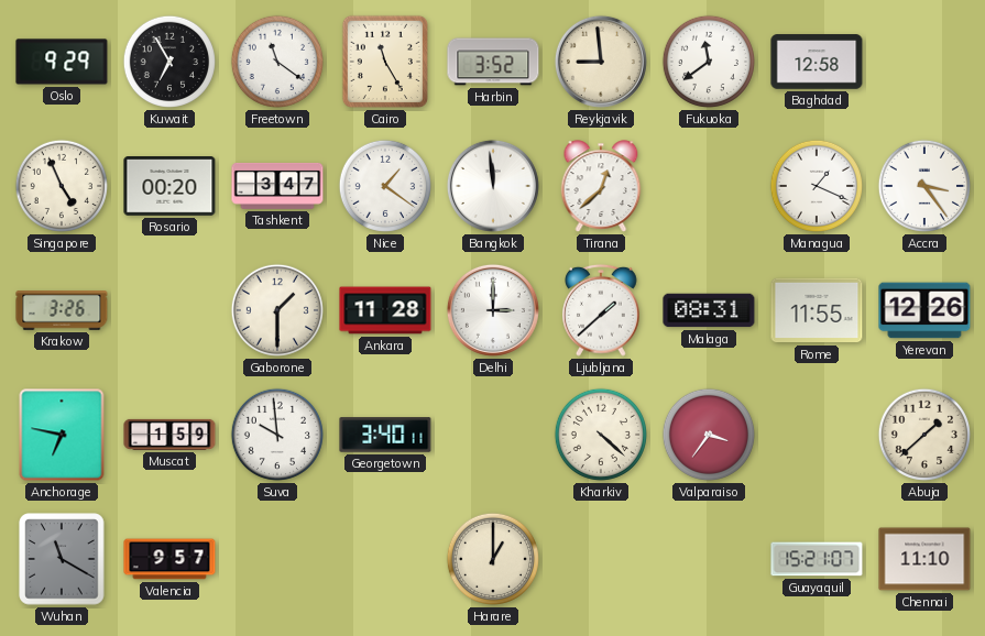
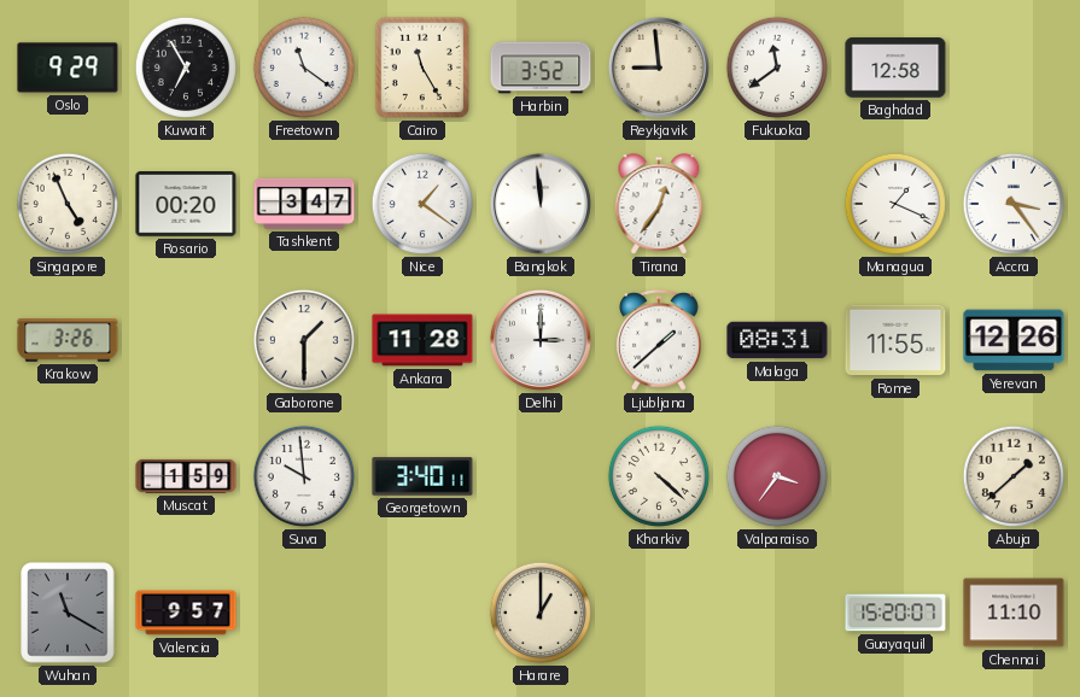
Tirana: 12:38 -> 12:36
Anchorage: 6:47 -> none
Guayaquil: 15:21 -> 15:20
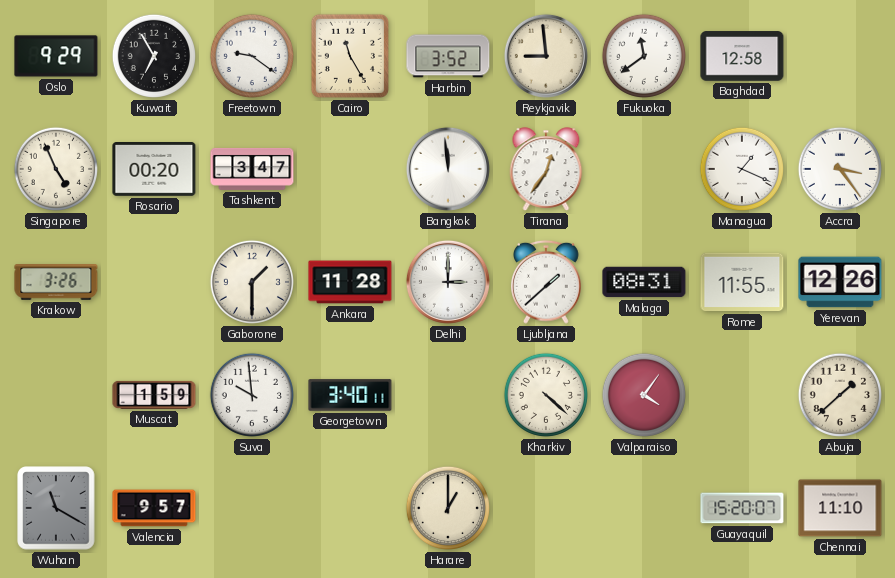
Freetown: 11:21 -> 9:21
Nice: 1:21 -> none
Valparaiso: 3:36 -> 4:06
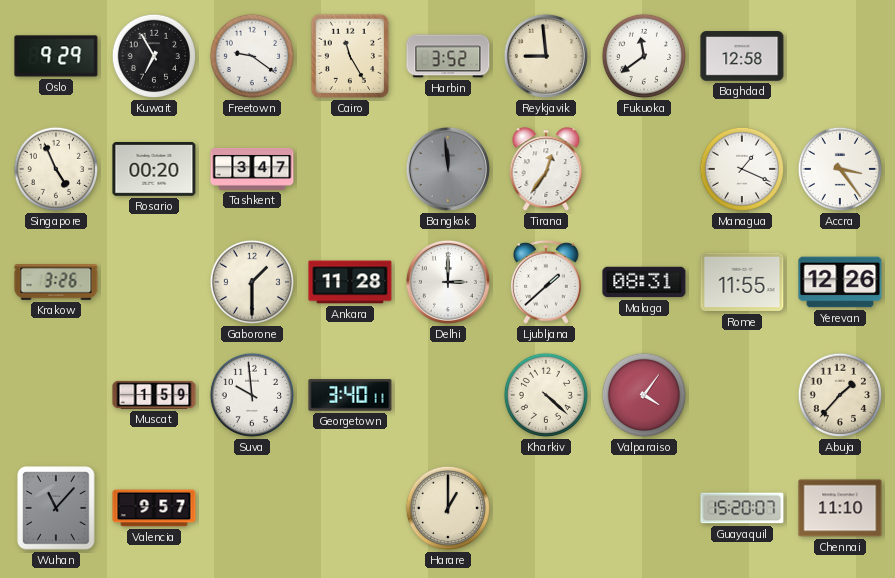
Bangkok dial: white -> grey
Abuja: 1:38 -> 1:37
Wuhan: 11:20 -> 11:07
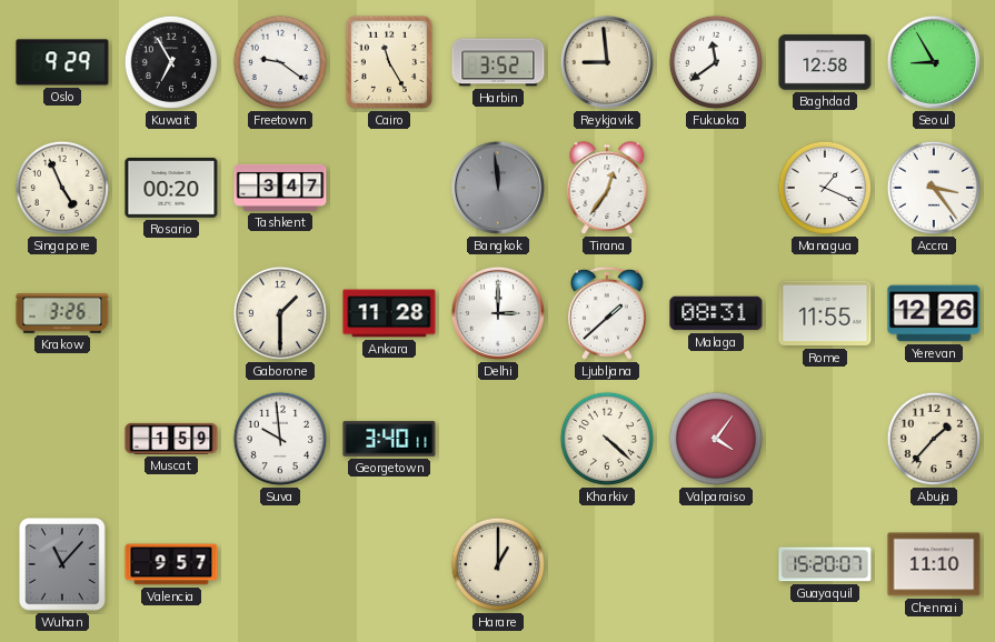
Seoul: none -> 8:55
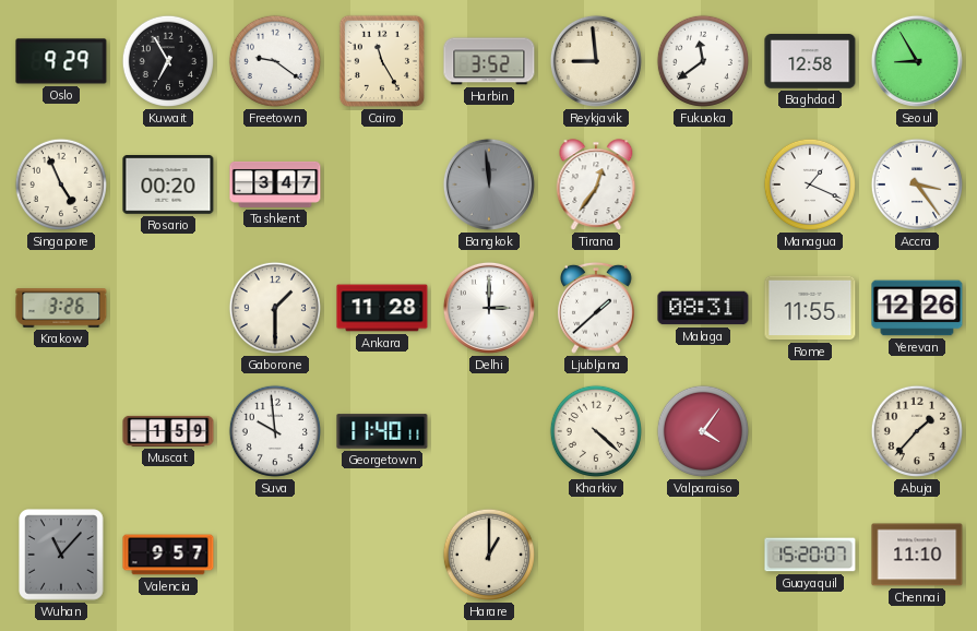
Georgetown: 3:40 -> 11:40
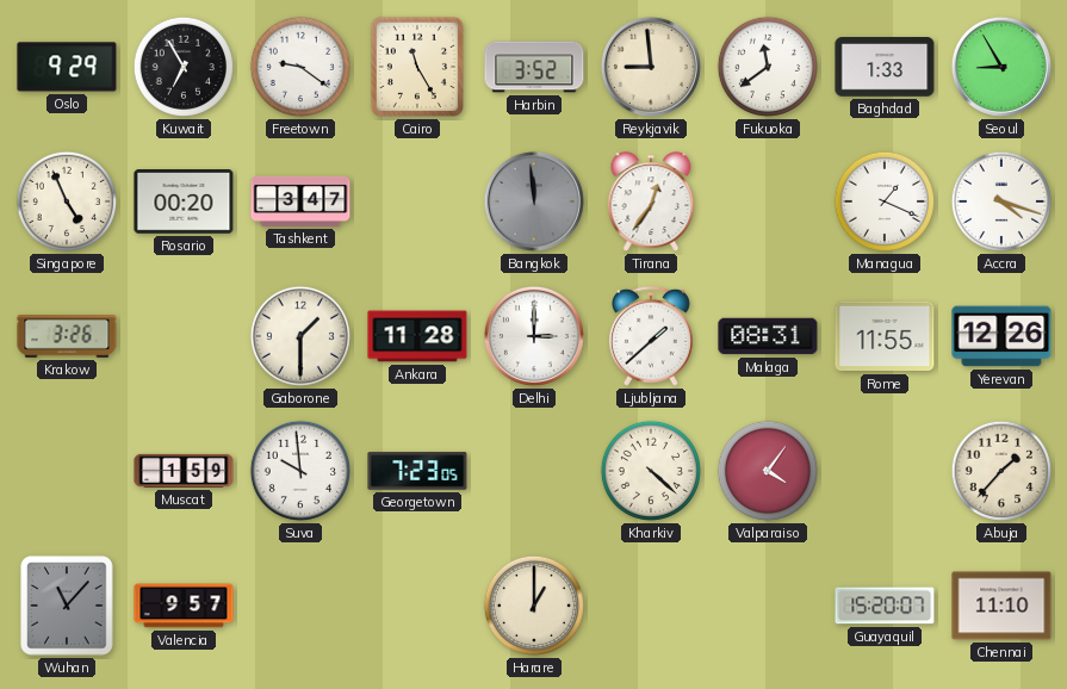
Baghdad: 12:58 -> 1:33
Accra: 3:24 -> 4:18
Georgetown: 11:40 -> 7:23
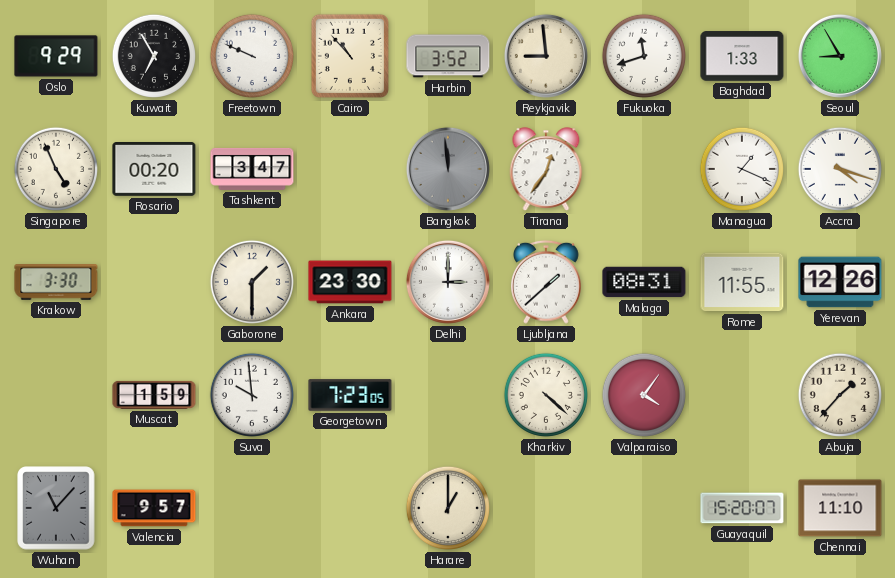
Freetown: 9:21 -> 9:49
Cairo: 11:25 -> 10:53
Fukuoka: 11:39 -> 11:42
Krakow: 3:26 -> 3:30
Ankara: 11:28 -> 23:30
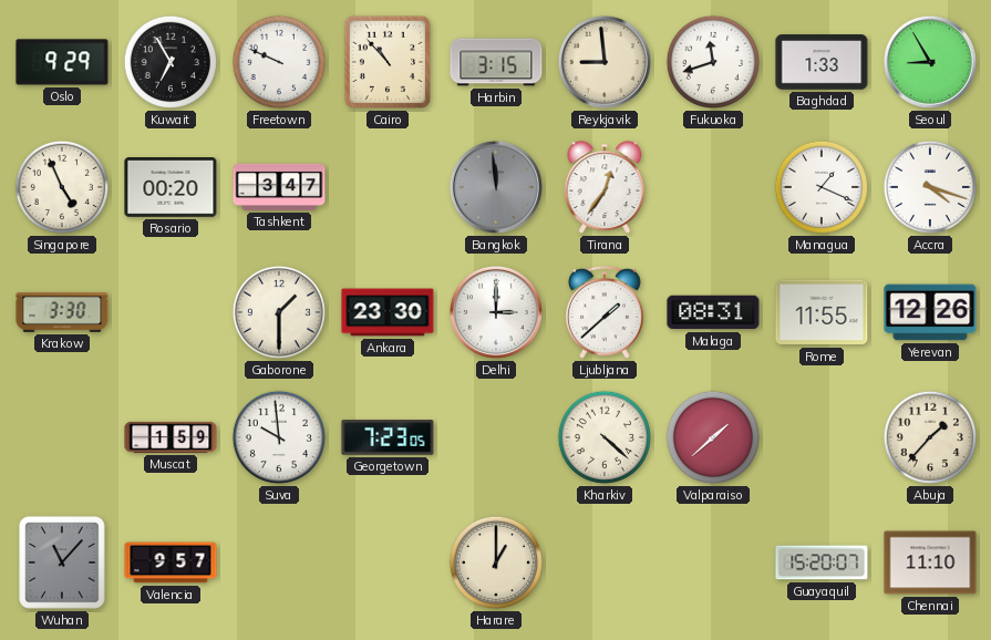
Harbin: 3:52 -> 3:15
Valparaiso: 4:06 -> 1:38
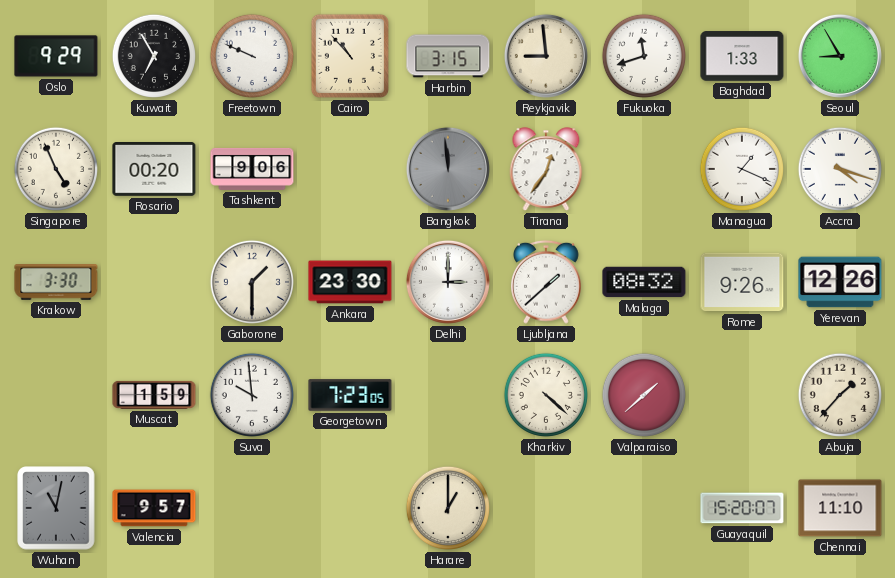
Tashkent: 3:47 -> 9:06
Malaga: 08:31 -> 08:32
Rome: 11:55 -> 9:26
Wuhan: 11:07 -> 11:02
